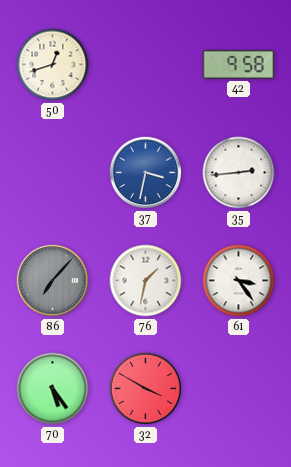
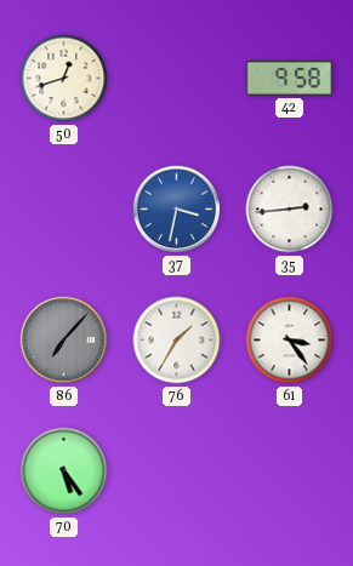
76: 1:32 -> 1:35
32: 3:50 -> none
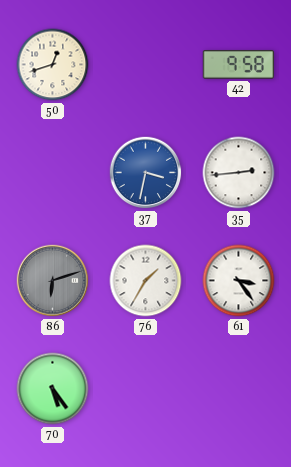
86: 7:07 -> 6:12
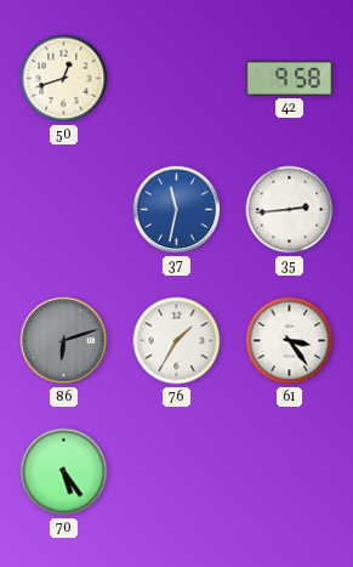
37: 3:32 -> 11:32
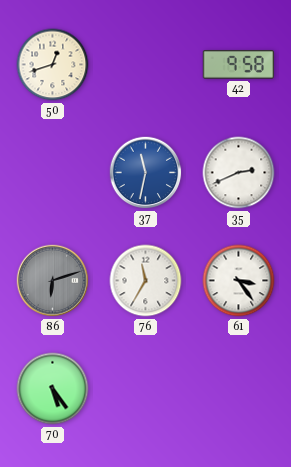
35: 2:44 -> 2:41
76: 1:35 -> 11:35
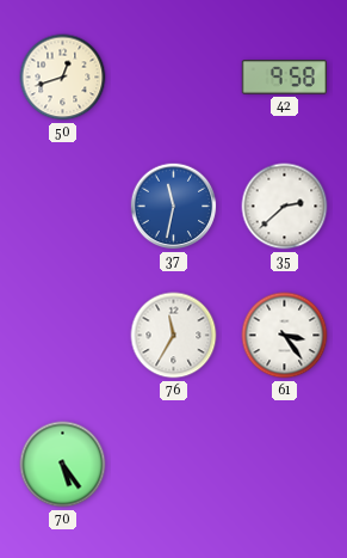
35: 2:41 -> 2:38
86: 6:12 -> none
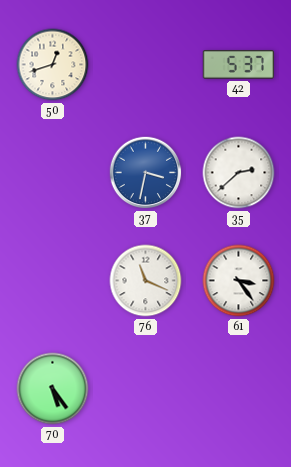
42: 9:58 -> 5:37
37: 11:32 -> 3:32
76: 11:35 -> 11:19
